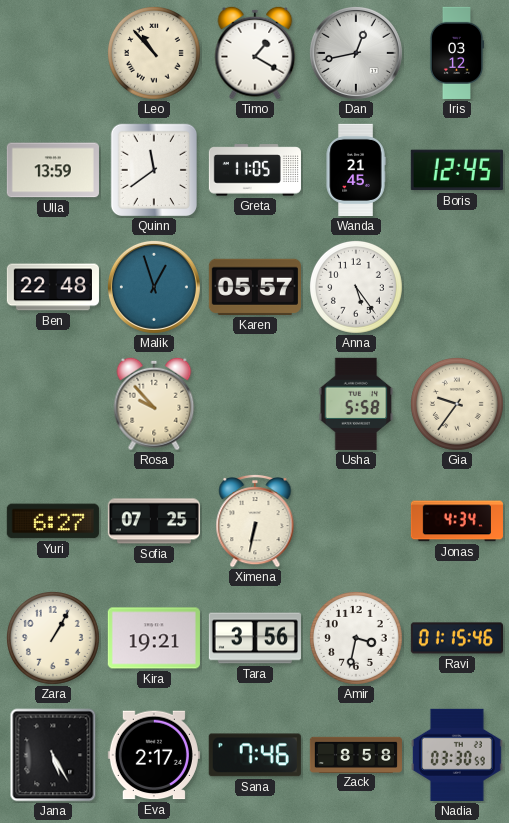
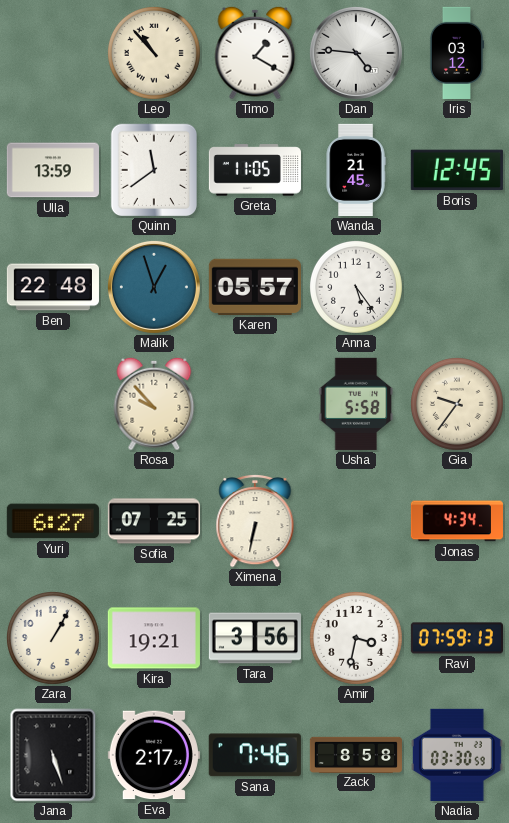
Dan: 12:43 -> 4:46
Ravi: 01:15 -> 07:59
Jana: 5:25 -> 5:27
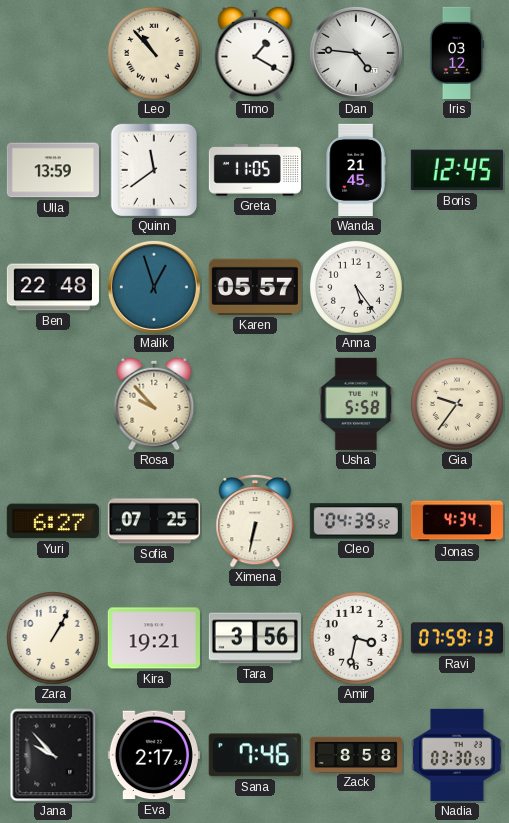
Cleo: none -> 04:39
Jana: 5:27 -> 9:53
